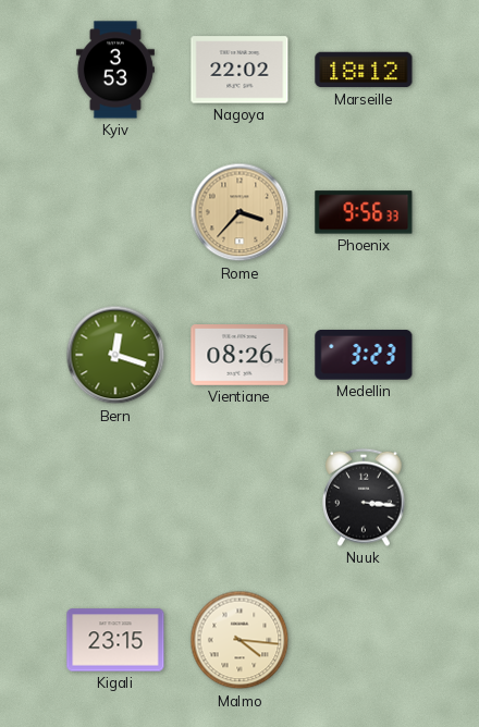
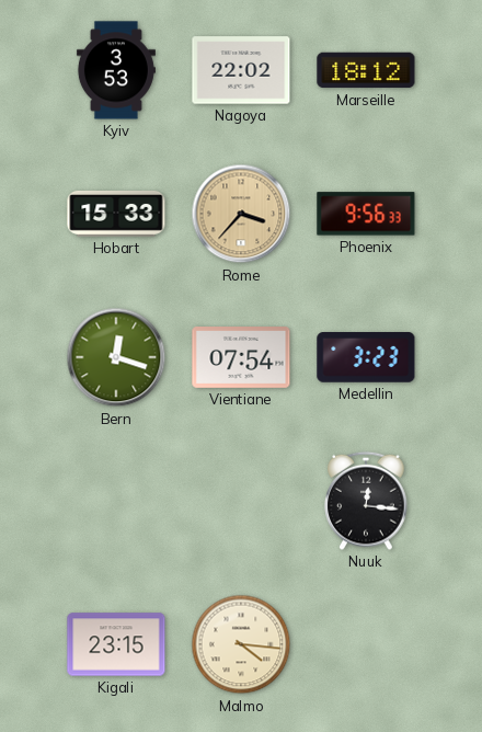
Hobart: none -> 15:33
Vientiane: 08:26 -> 07:54
Nuuk: 3:16 -> 12:16
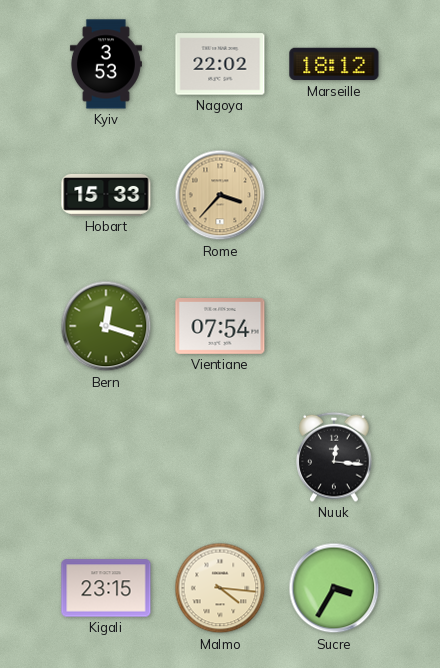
Phoenix: 9:56 -> none
Medellin: 3:23 -> none
Sucre: none -> 3:35
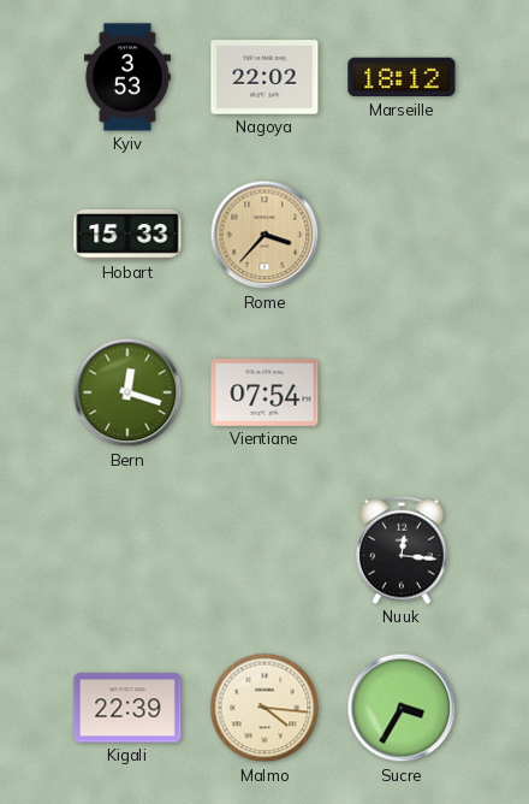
Kigali: 23:15 -> 22:39
